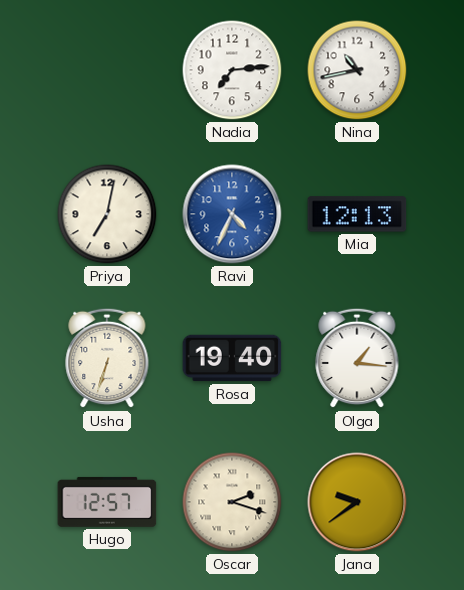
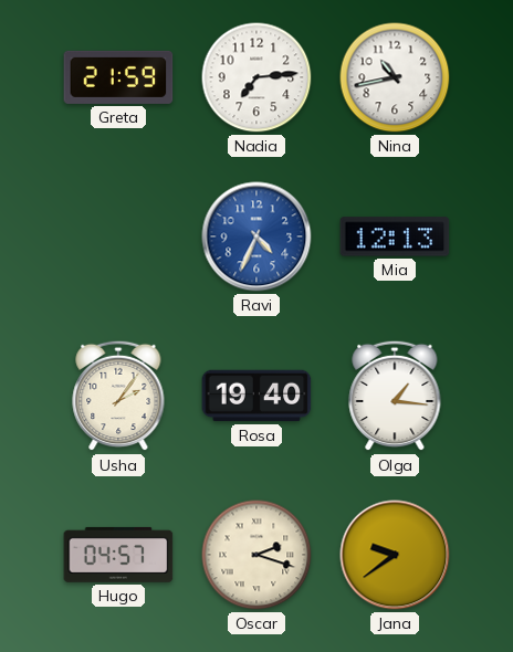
Greta: none -> 21:59
Priya: 7:02 -> none
Usha: 6:33 -> 2:06
Hugo: 12:57 -> 04:57
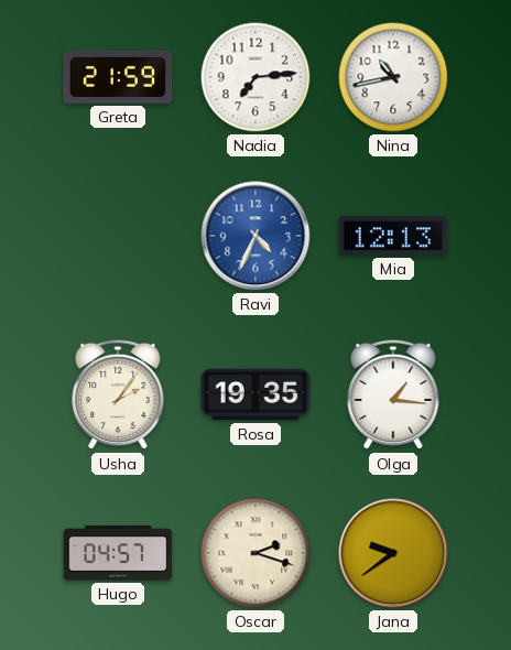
Rosa: 19:40 -> 19:35
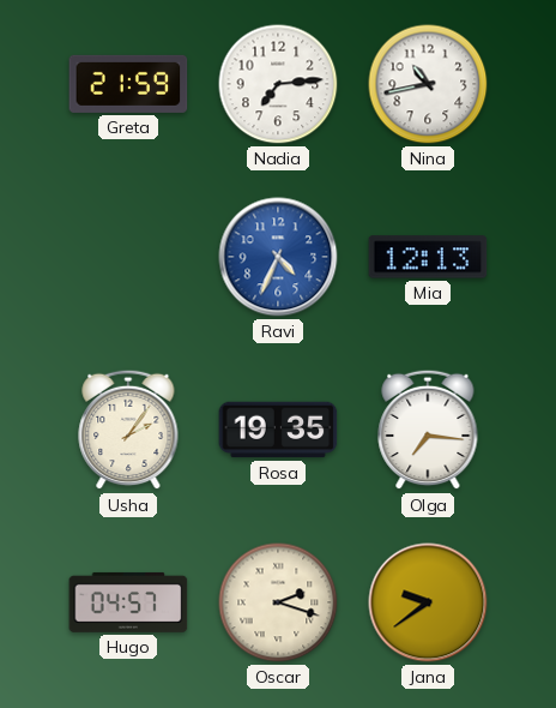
Olga: 1:16 -> 7:16
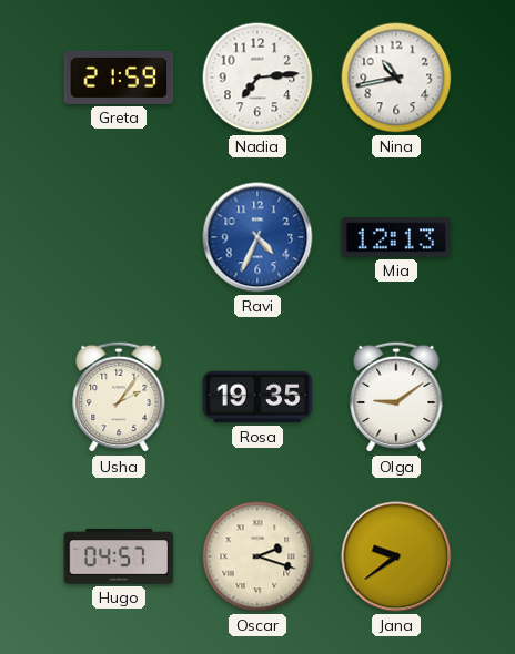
Olga: 7:16 -> 9:09
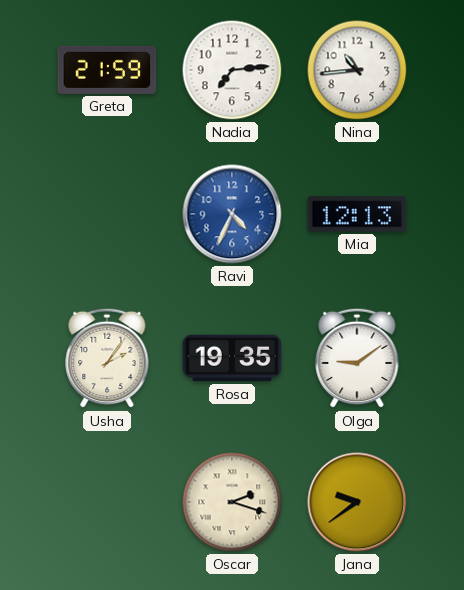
Nina: 10:43 -> 10:44
Hugo: 04:57 -> none
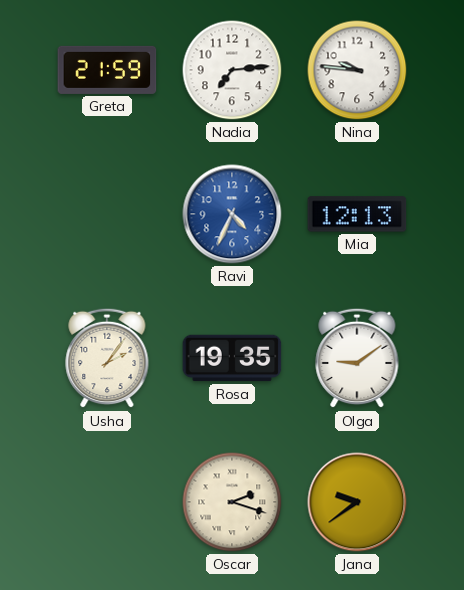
Nina: 10:44 -> 9:46
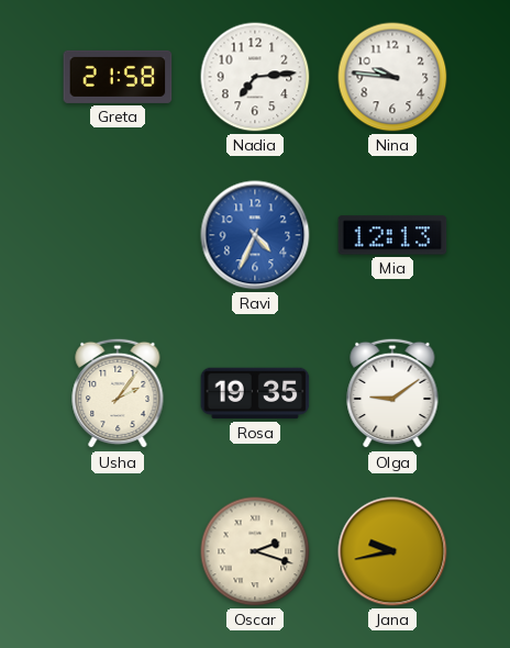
Greta: 21:59 -> 21:58
Jana: 9:39 -> 9:43
